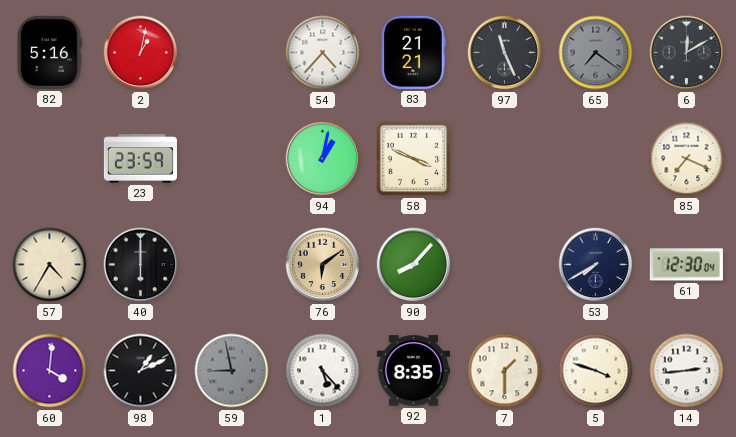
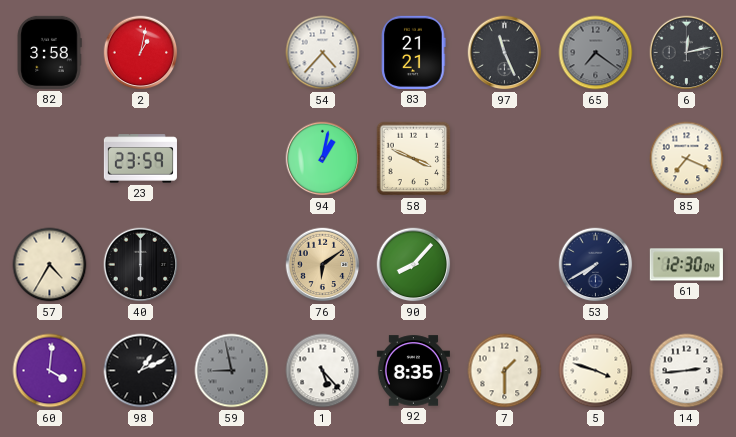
82: 5:16 -> 3:58
6: 12:10 -> 12:13
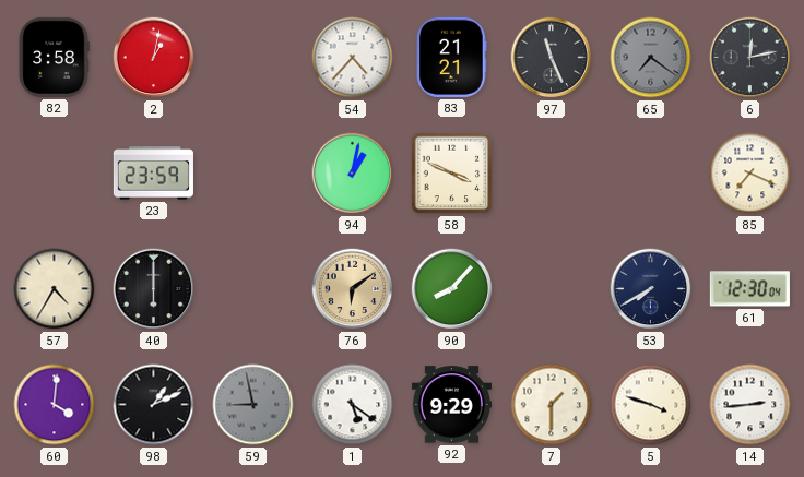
1: 5:23 -> 5:21
92: 8:35 -> 9:29
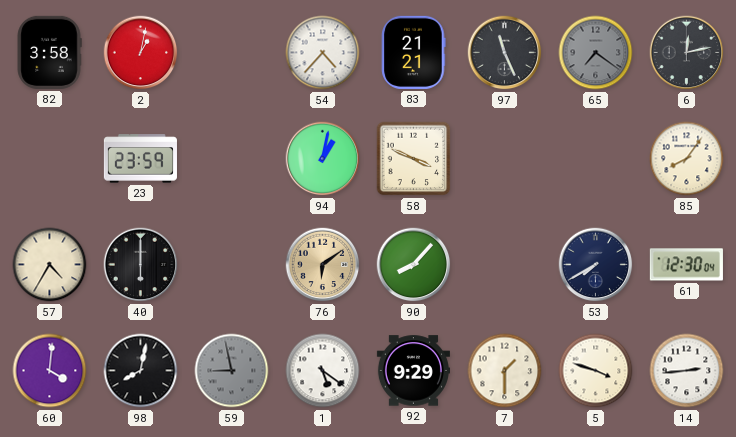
85: 7:19 -> 8:06
98: 1:11 -> 8:02
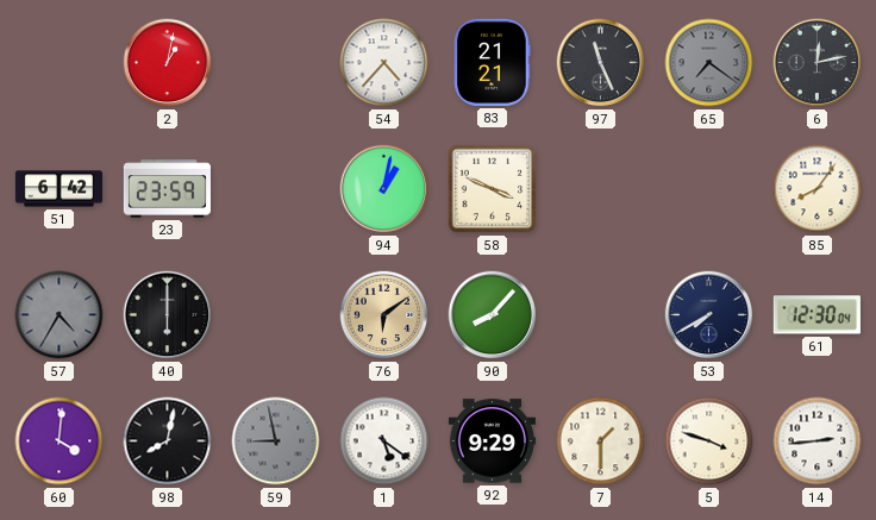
82: 3:58 -> none
51: none -> 6:42
57 dial: cream -> grey
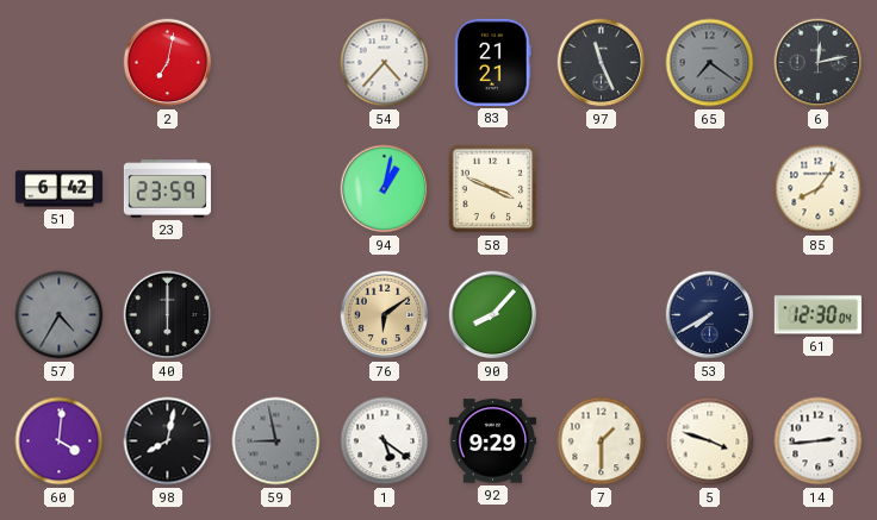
2: 1:02 -> 7:02
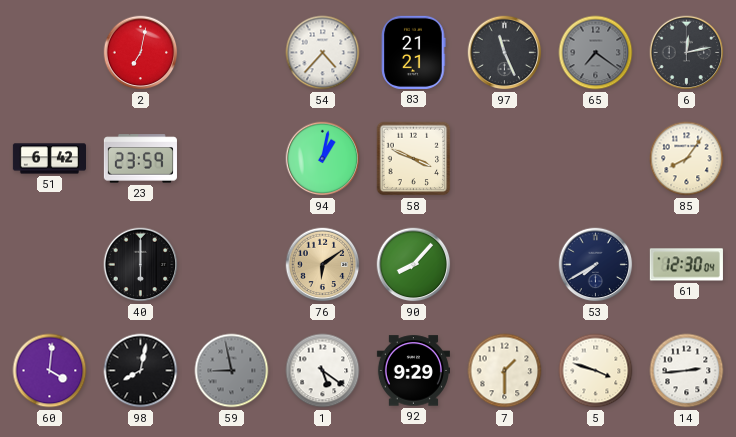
57: 4:35 -> none
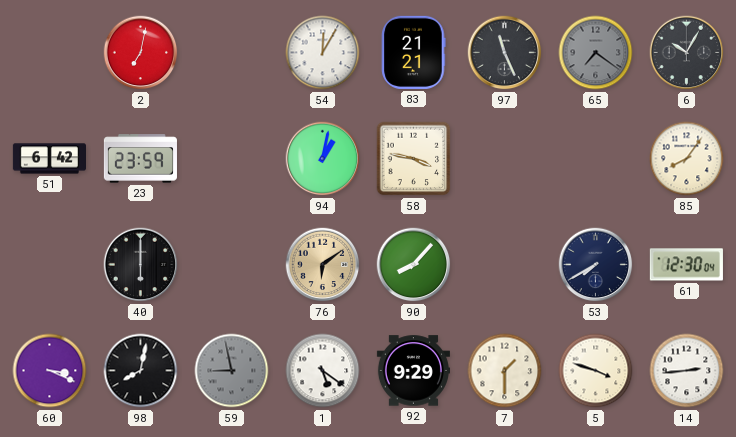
54: 4:37 -> 12:05
6: 12:13 -> 10:05
58: 3:49 -> 3:47
60: 4:01 -> 3:19
